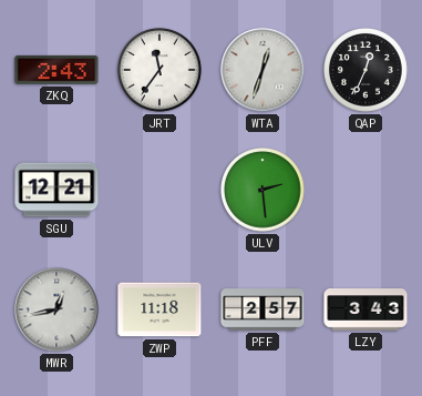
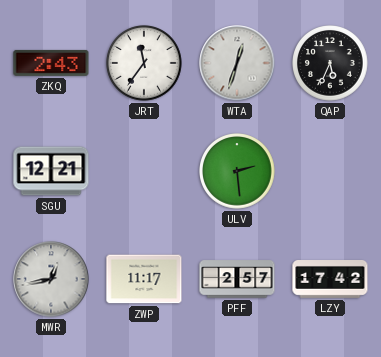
QAP: 12:34 -> 5:34
ZWP: 11:18 -> 11:17
LZY: 3:43 -> 17:42
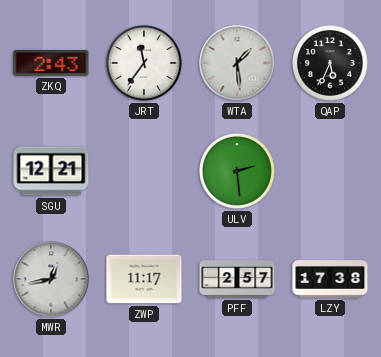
WTA: 12:33 -> 1:29
LZY: 17:42 -> 17:38
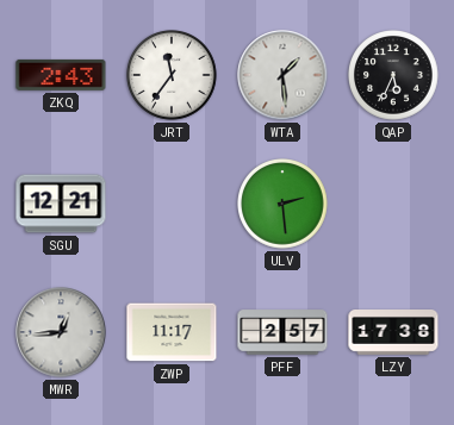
MWR: 12:43 -> 12:44
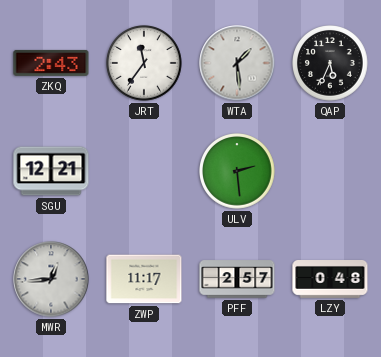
LZY: 17:38 -> 0:48
